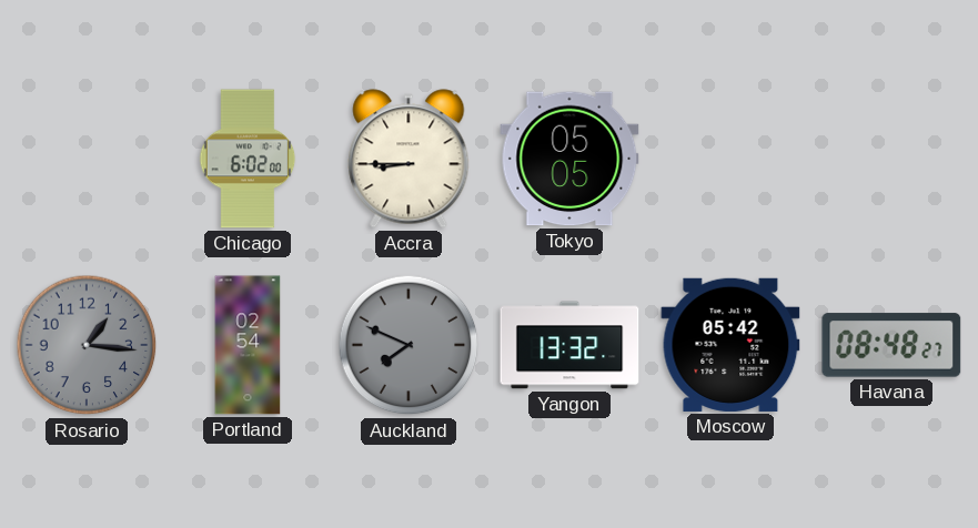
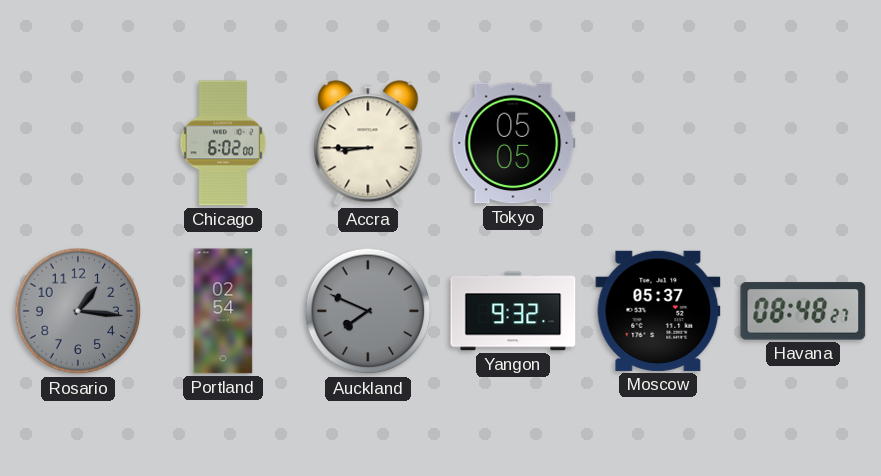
Yangon: 13:32 -> 9:32
Moscow: 05:42 -> 05:37
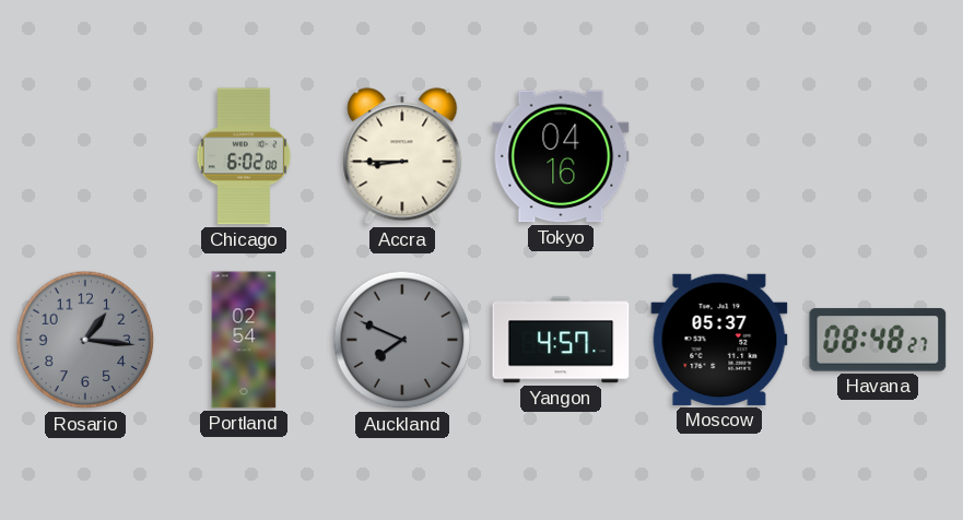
Tokyo: 05:05 -> 04:16
Yangon: 9:32 -> 4:57
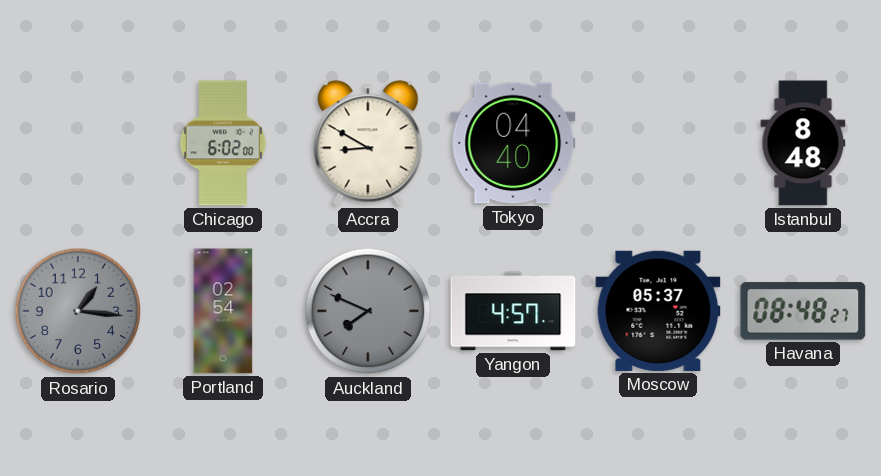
Accra: 8:45 -> 8:50
Tokyo: 04:16 -> 04:40
Istanbul: none -> 8:48
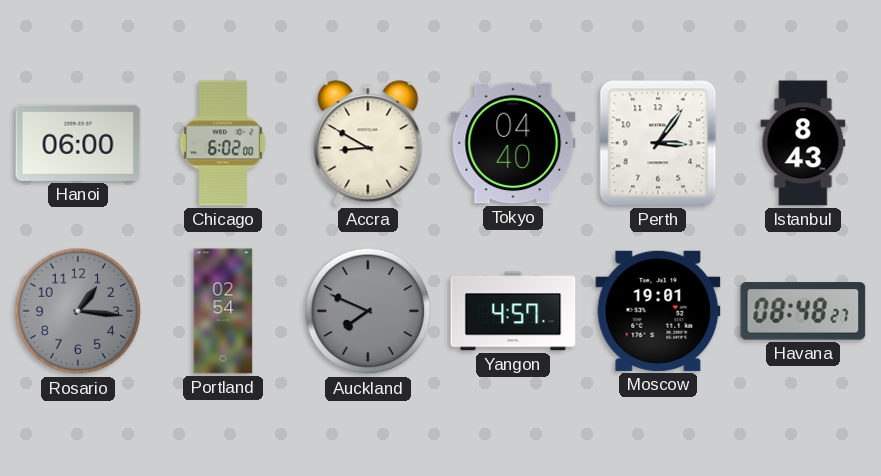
Hanoi: none -> 06:00
Perth: none -> 3:06
Istanbul: 8:48 -> 8:43
Moscow: 05:37 -> 19:01
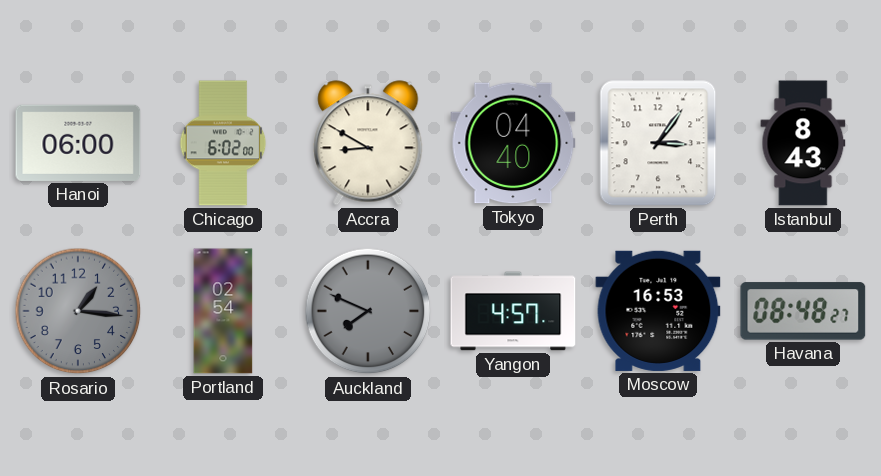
Moscow: 19:01 -> 16:53
